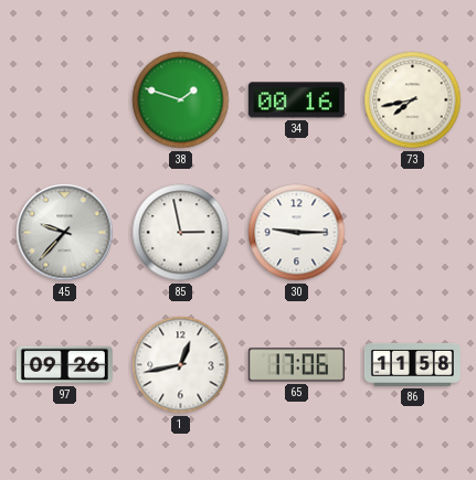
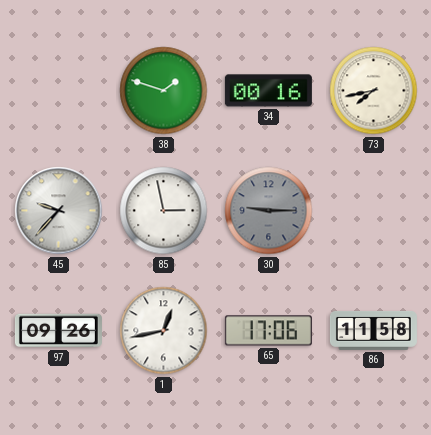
30 dial: white -> grey
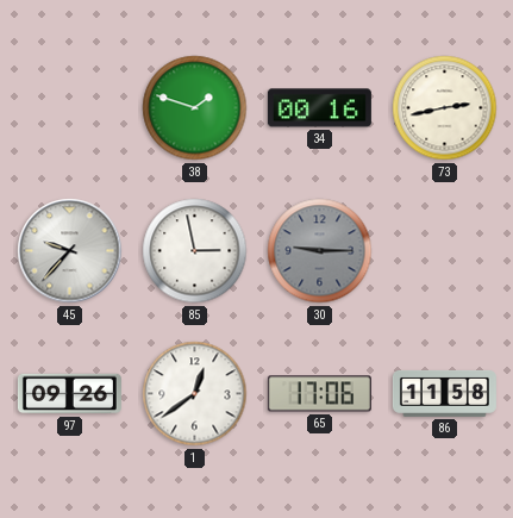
73: 7:43 -> 2:43
1: 12:43 -> 12:39
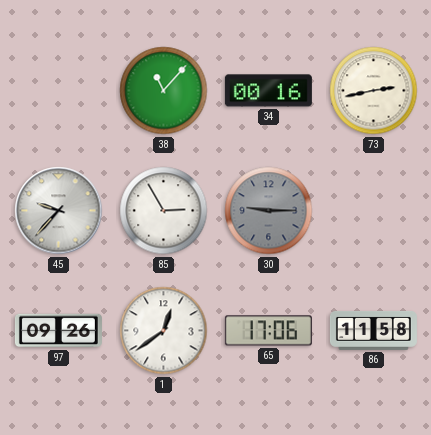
38: 1:48 -> 11:07
85: 2:58 -> 2:55
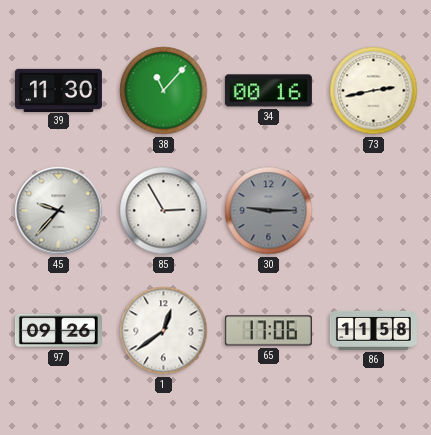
39: none -> 11:30
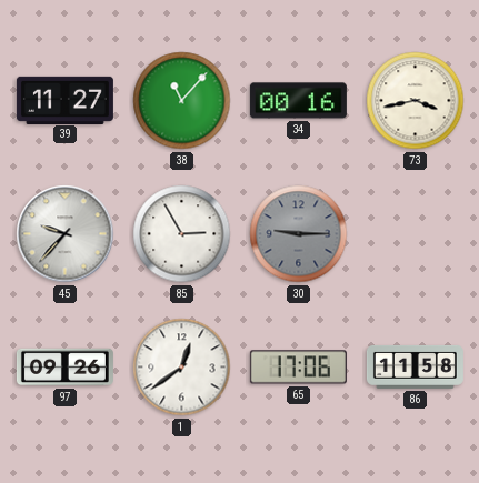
39: 11:30 -> 11:27
73: 2:43 -> 3:43
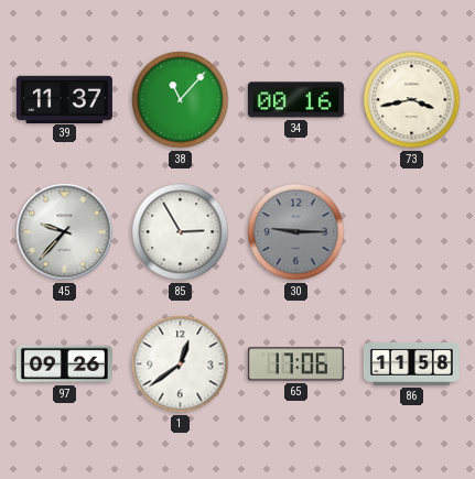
39: 11:27 -> 11:37
